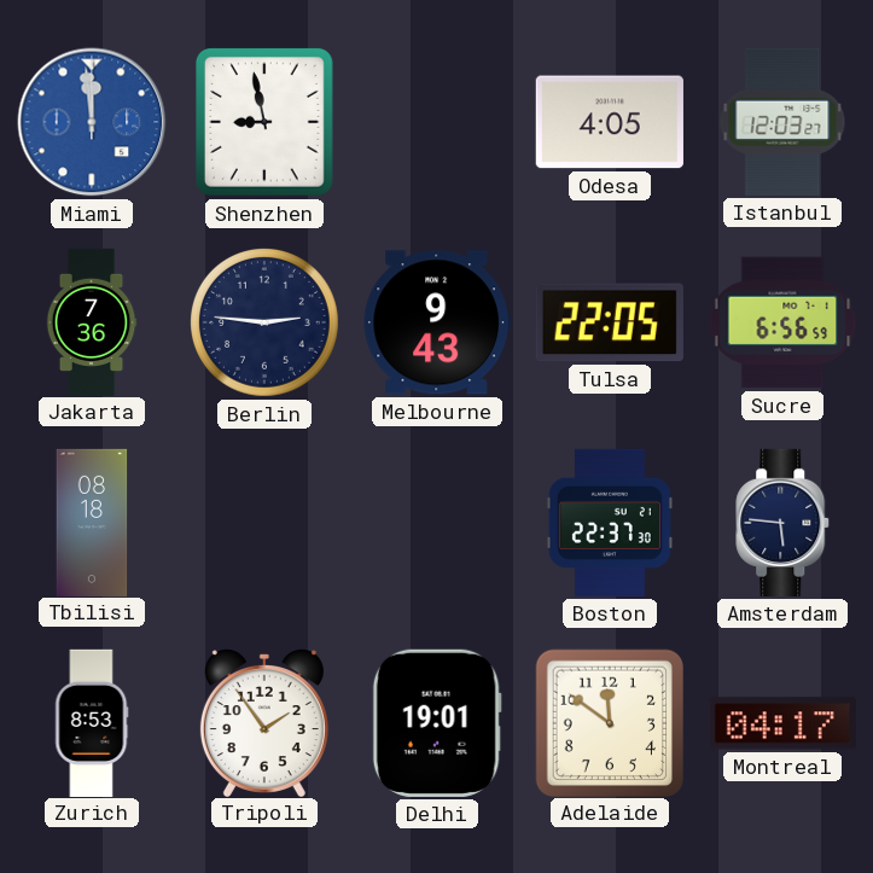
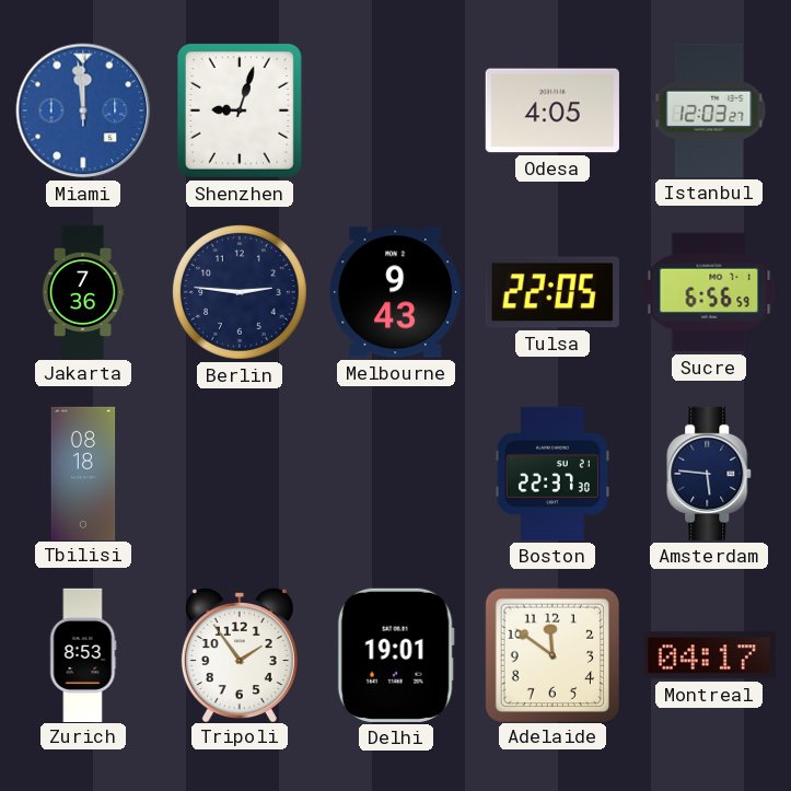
Shenzhen: 8:58 -> 9:03
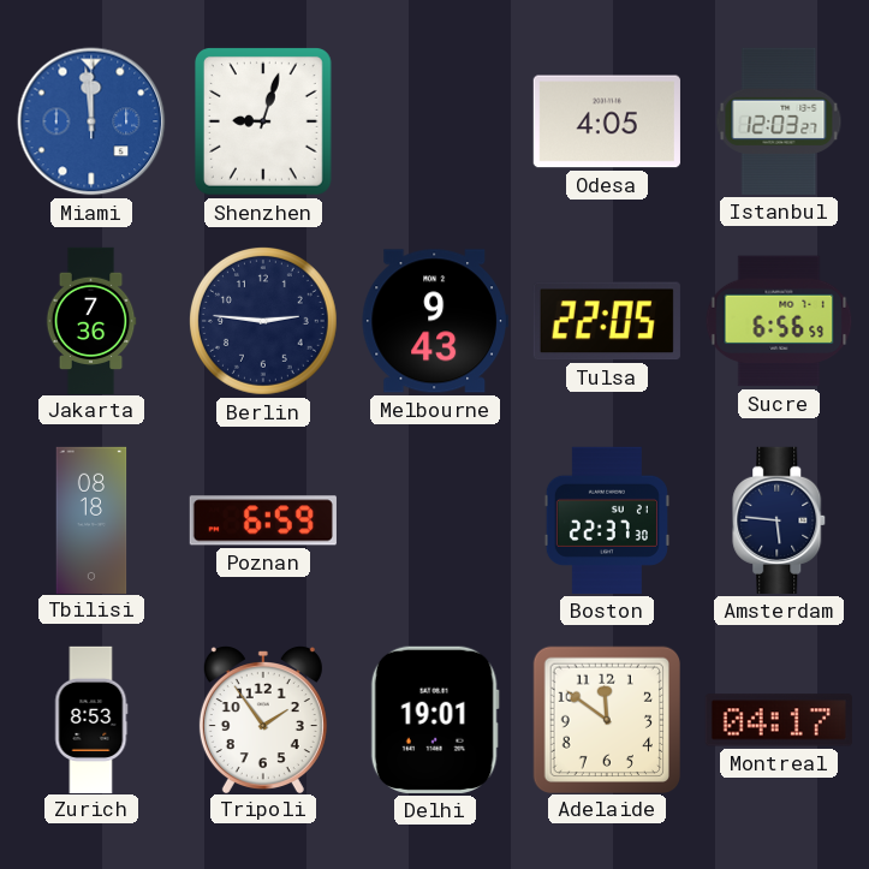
Poznan: none -> 6:59
